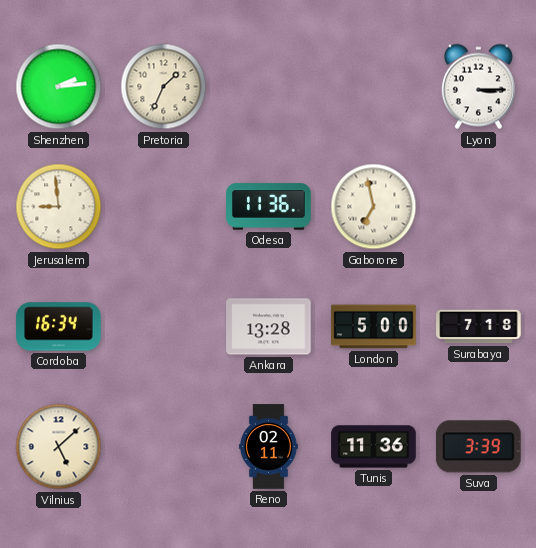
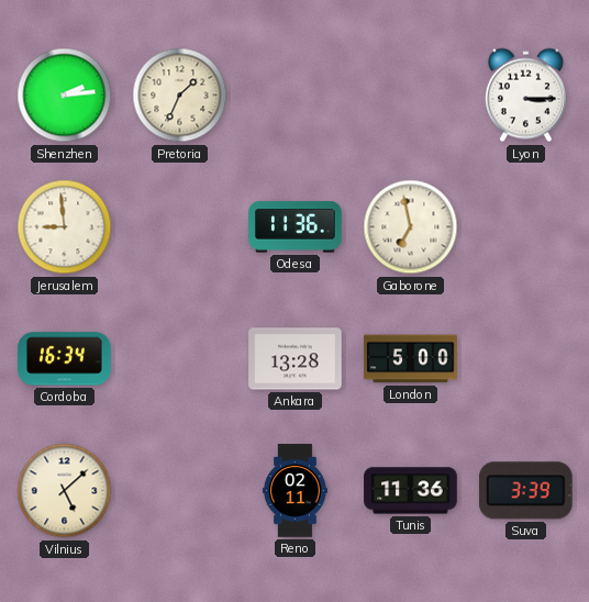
Surabaya: 7:18 -> none
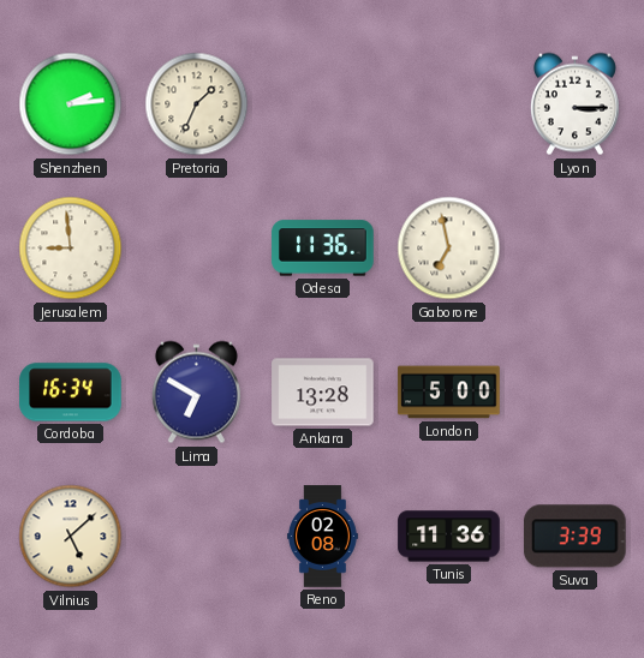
Lima: none -> 6:50
Reno: 02:11 -> 02:08
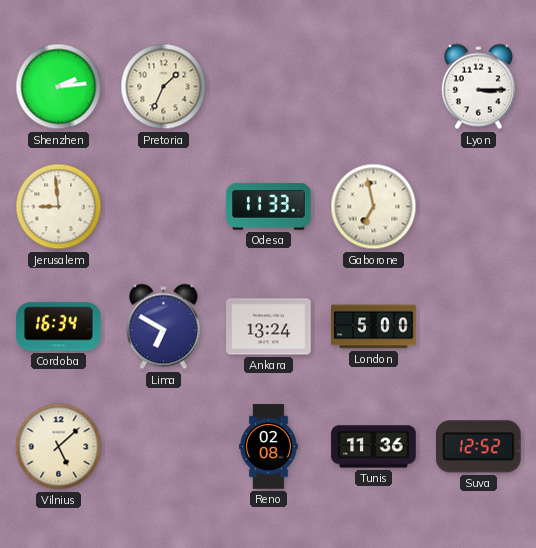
Odesa: 11:36 -> 11:33
Ankara: 13:28 -> 13:24
Suva: 3:39 -> 12:52
